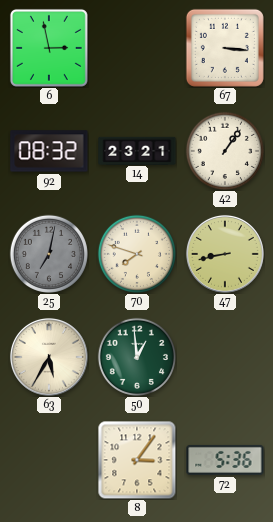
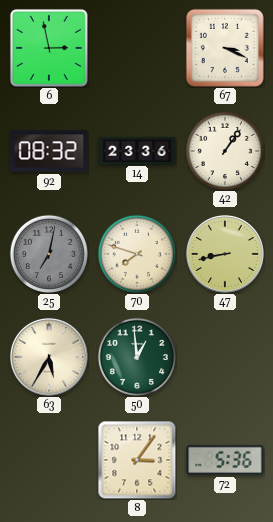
67: 3:16 -> 3:19
14: 23:21 -> 23:36
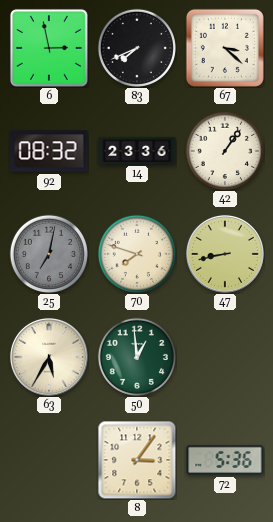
83: none -> 7:41
67: 3:19 -> 3:22
